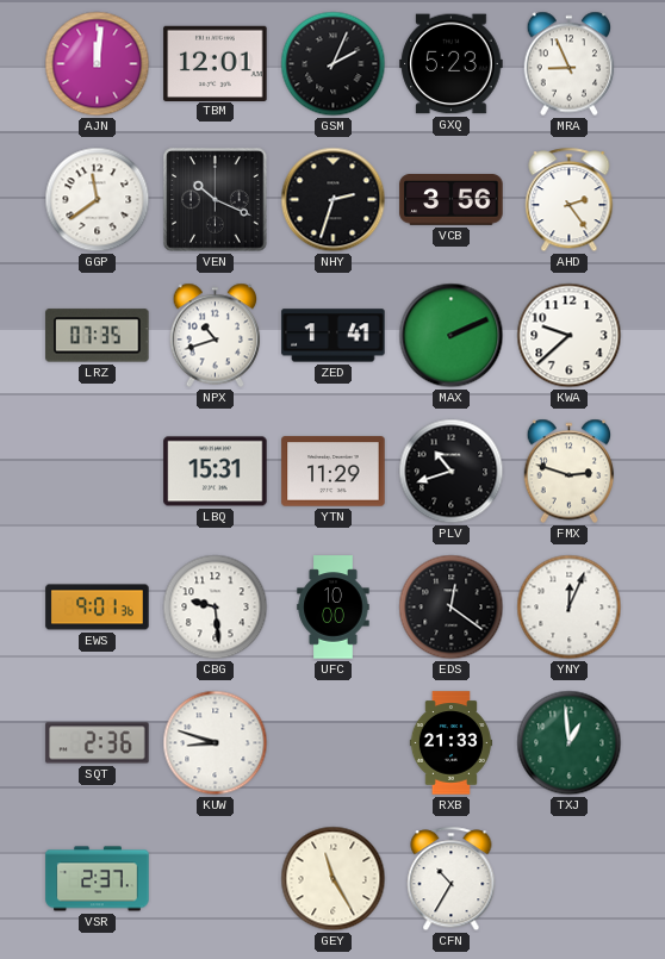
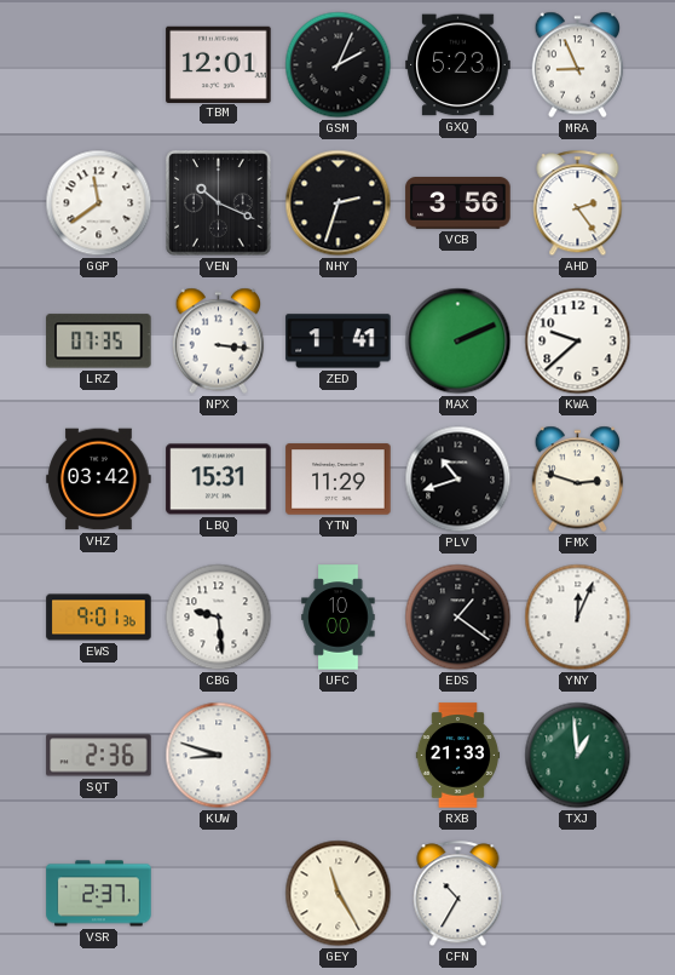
AJN: 12:01 -> none
NPX: 10:42 -> 3:16
VHZ: none -> 03:42
EDS: 12:21 -> 1:21
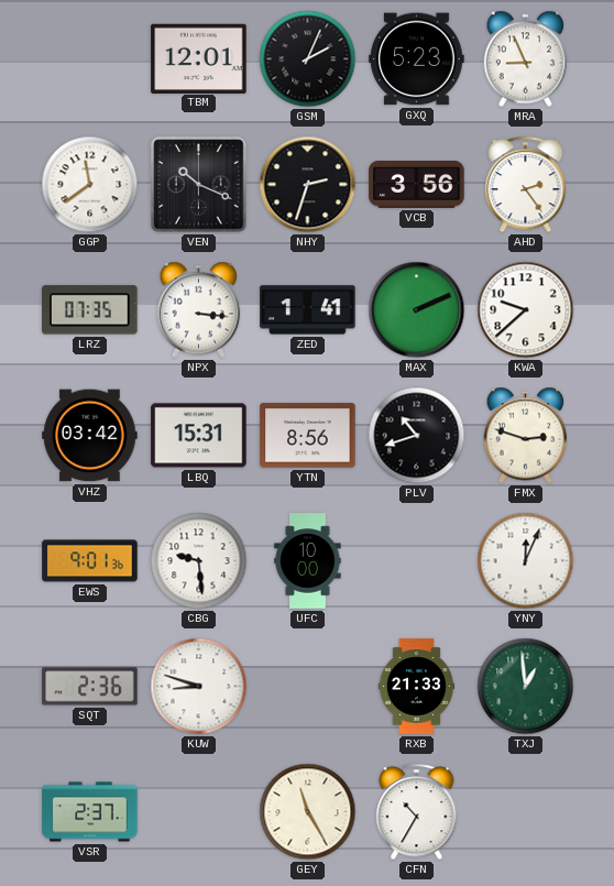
YTN: 11:29 -> 8:56
EDS: 1:21 -> none
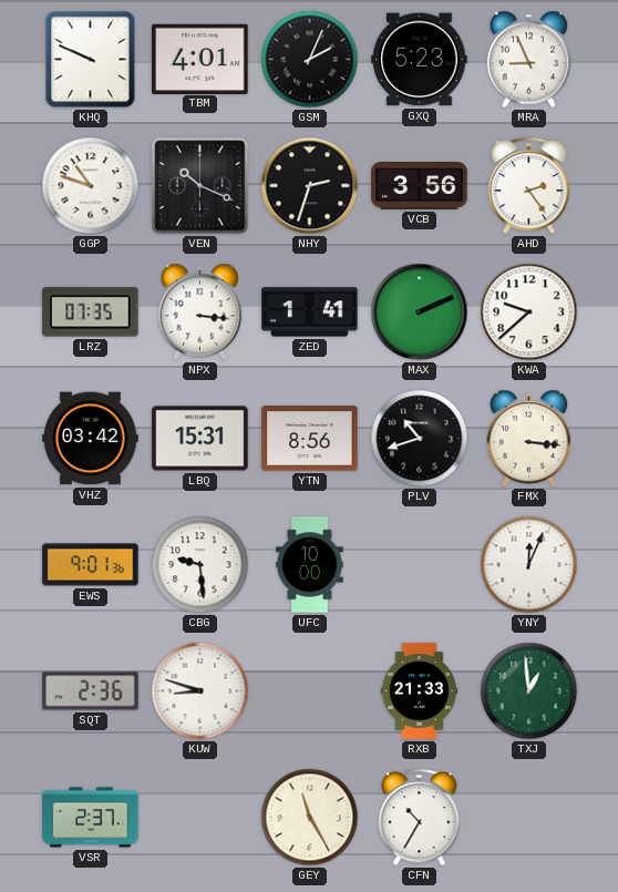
KHQ: none -> 9:49
TBM: 12:01 -> 4:01
GGP: 11:39 -> 10:48
FMX: 2:48 -> 3:16
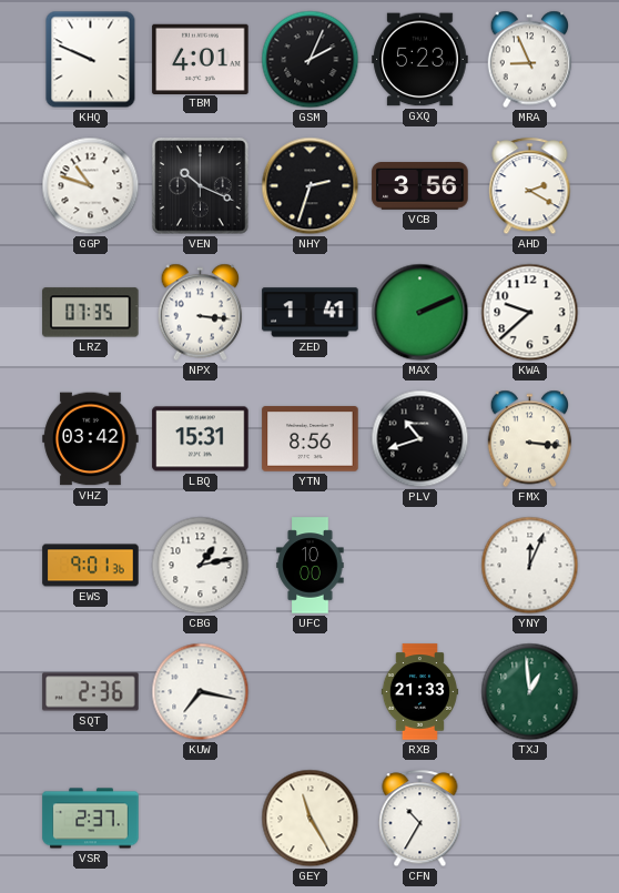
AHD: 2:24 -> 2:20
CBG: 9:29 -> 1:13
KUW: 8:48 -> 7:17
